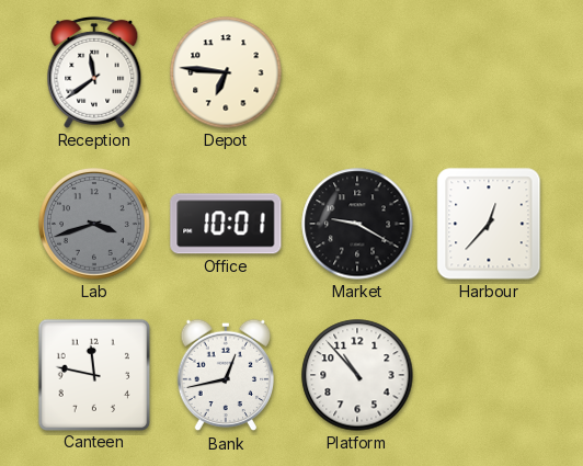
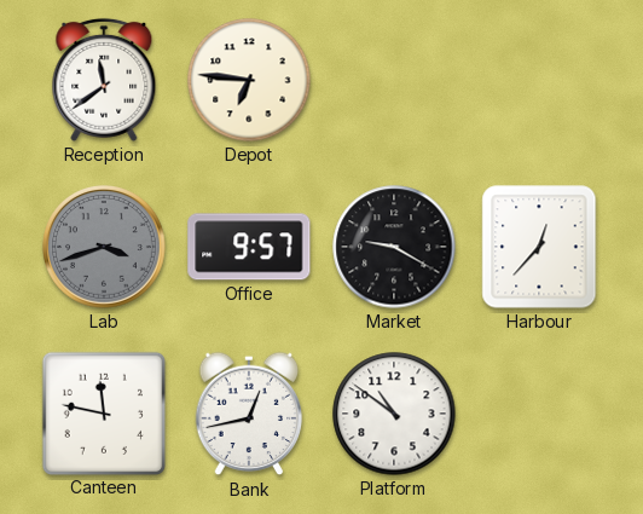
Office: 10:01 -> 9:57
Platform: 10:53 -> 10:51
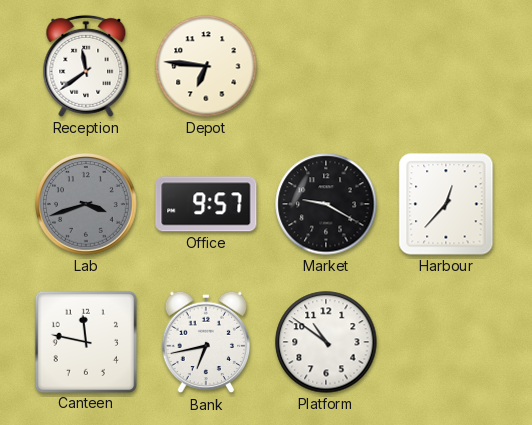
Bank: 12:43 -> 6:43
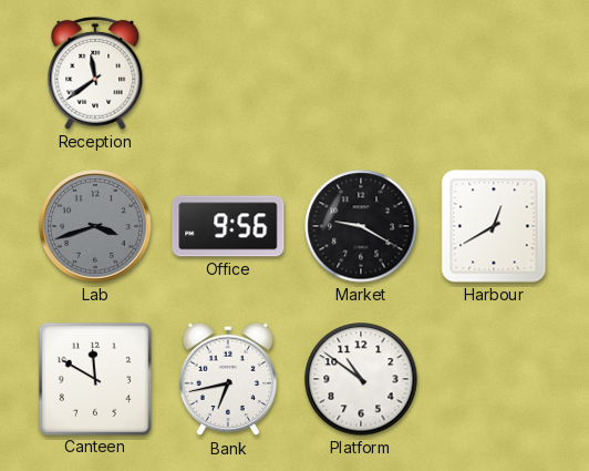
Depot: 6:46 -> none
Office: 9:57 -> 9:56
Harbour: 12:37 -> 12:40
Canteen: 11:47 -> 11:50
